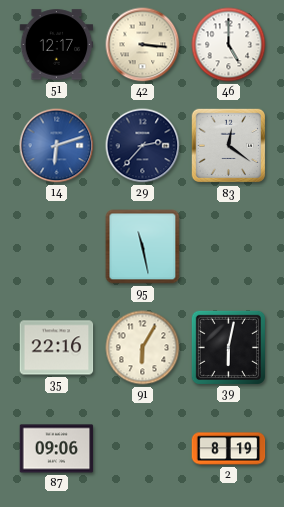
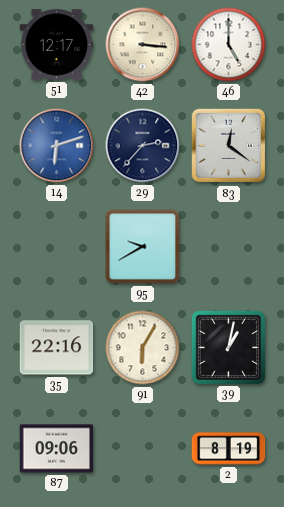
95: 11:28 -> 9:40
39: 6:02 -> 1:02
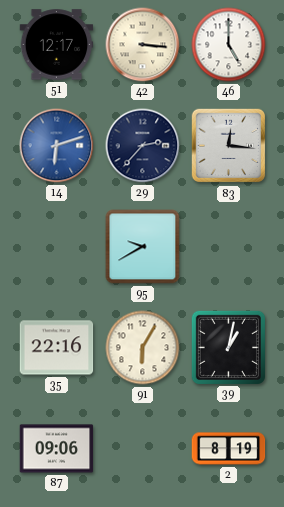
83: 12:21 -> 12:16
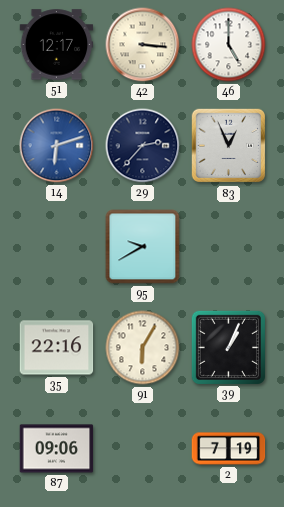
83: 12:16 -> 12:56
39: 1:02 -> 1:04
2: 8:19 -> 7:19
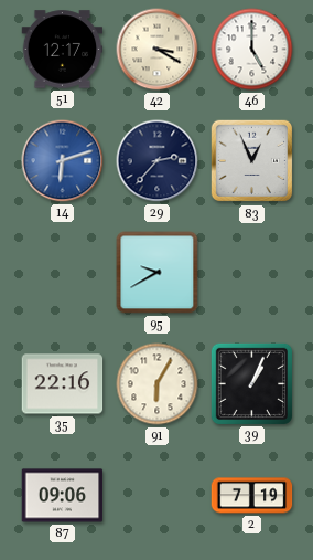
42: 3:16 -> 3:20
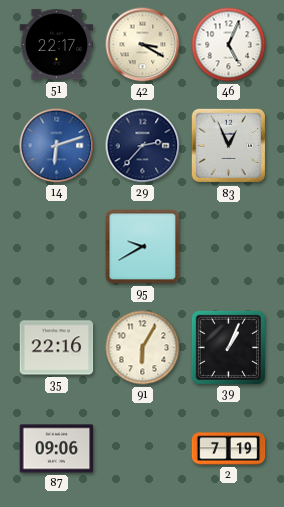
51: 12:17 -> 22:17
46: 5:00 -> 5:04
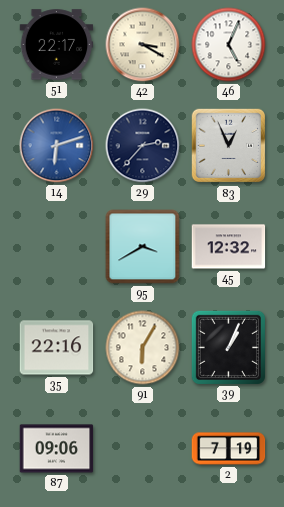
95: 9:40 -> 3:40
45: none -> 12:32
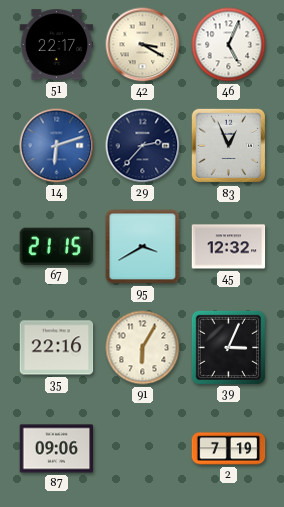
67: none -> 21:15
39: 1:04 -> 3:04
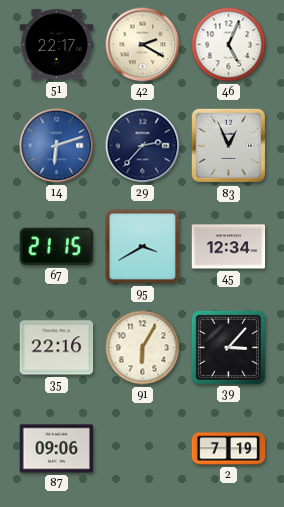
42: 3:20 -> 2:20
45: 12:32 -> 12:34
39: 3:04 -> 3:07
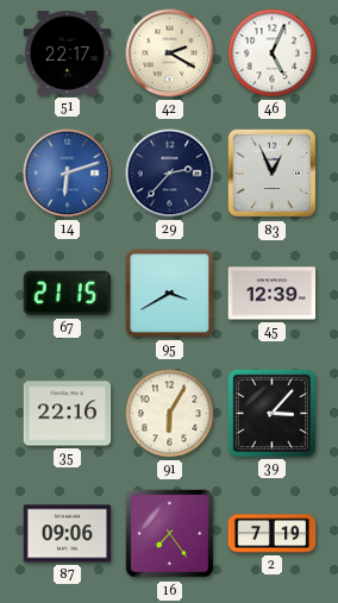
45: 12:34 -> 12:39
16: none -> 7:24
